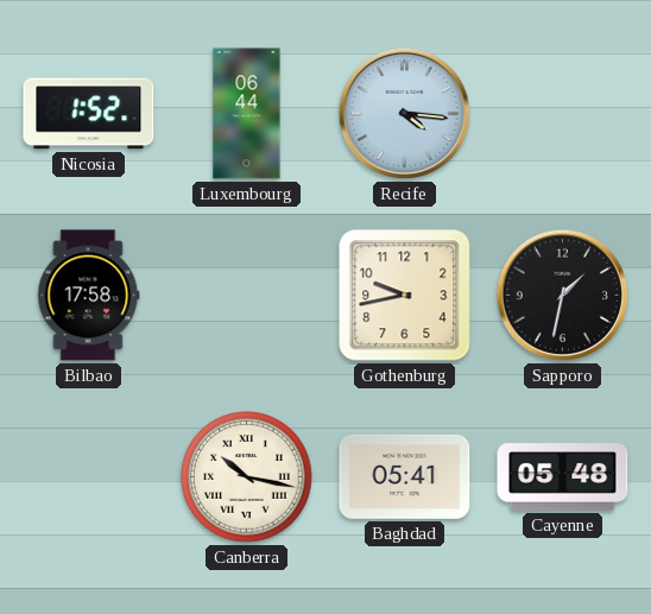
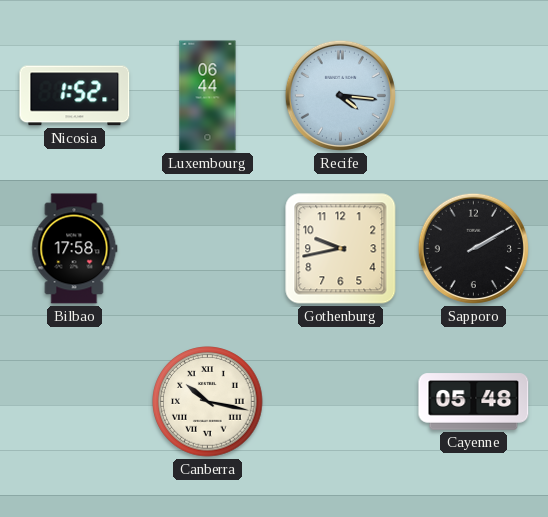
Sapporo: 1:32 -> 2:10
Baghdad: 05:41 -> none
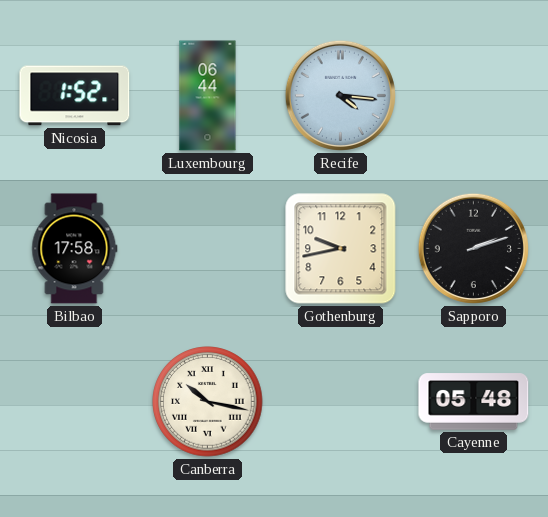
Sapporo: 2:10 -> 2:12
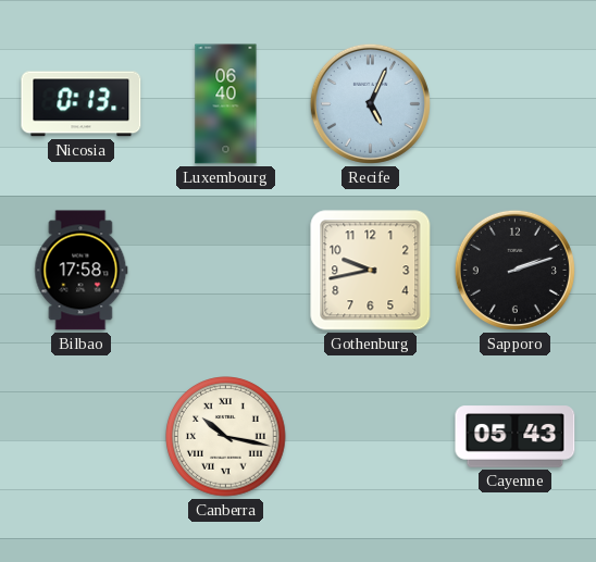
Nicosia: 1:52 -> 0:13
Luxembourg: 06:44 -> 06:40
Recife: 4:16 -> 5:04
Cayenne: 05:48 -> 05:43
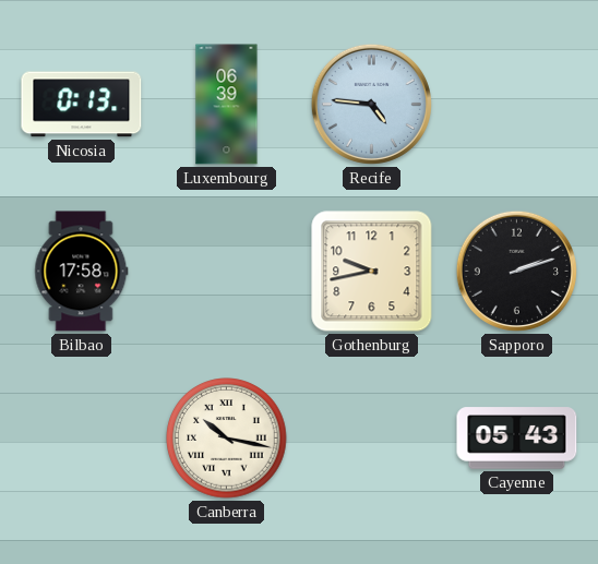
Luxembourg: 06:40 -> 06:39
Recife: 5:04 -> 4:46
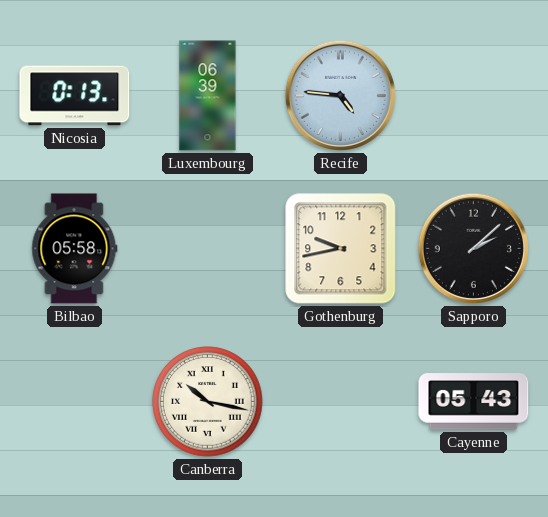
Bilbao: 17:58 -> 05:58
Sapporo: 2:12 -> 2:08
